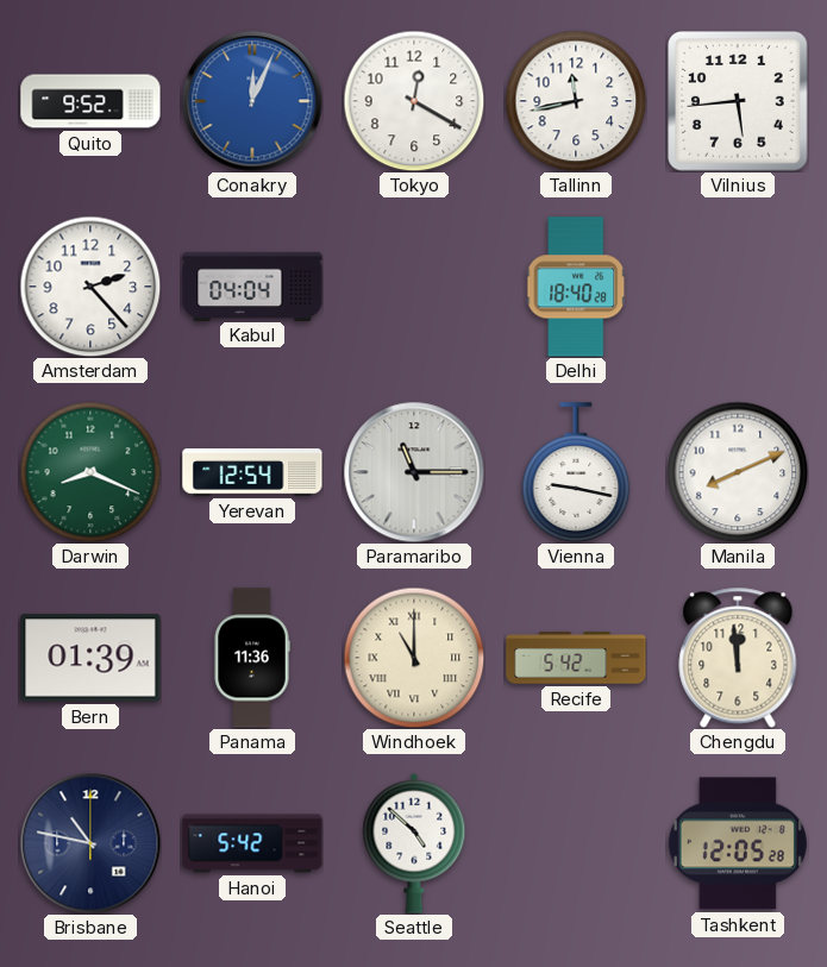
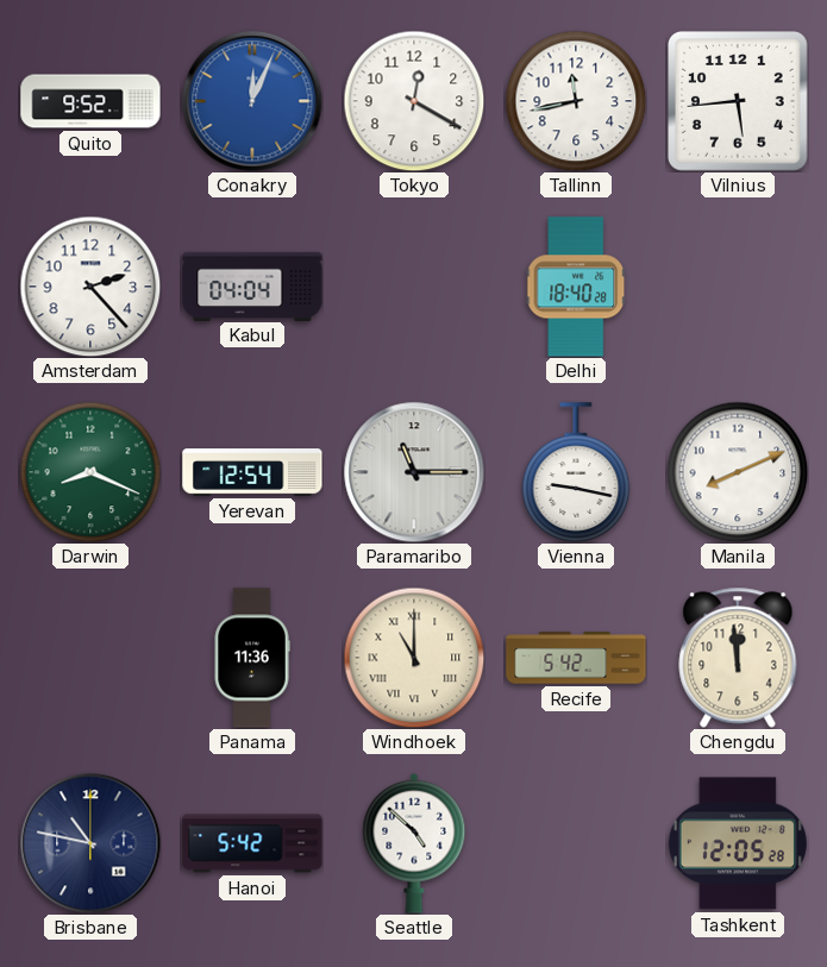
Bern: 01:39 -> none
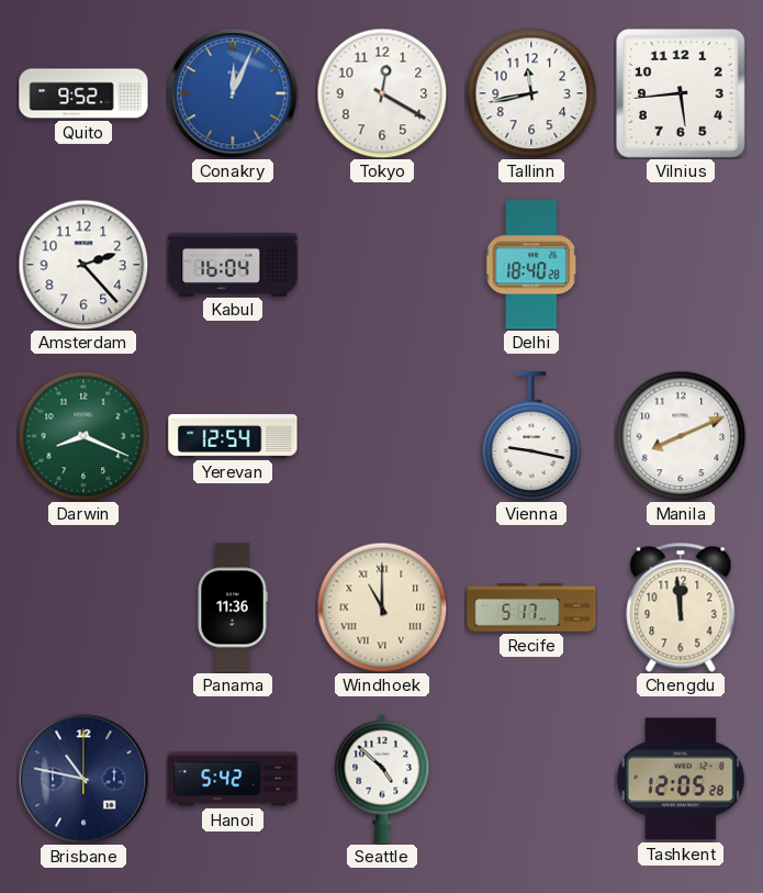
Kabul: 04:04 -> 16:04
Paramaribo: 11:15 -> none
Recife: 5:42 -> 5:17
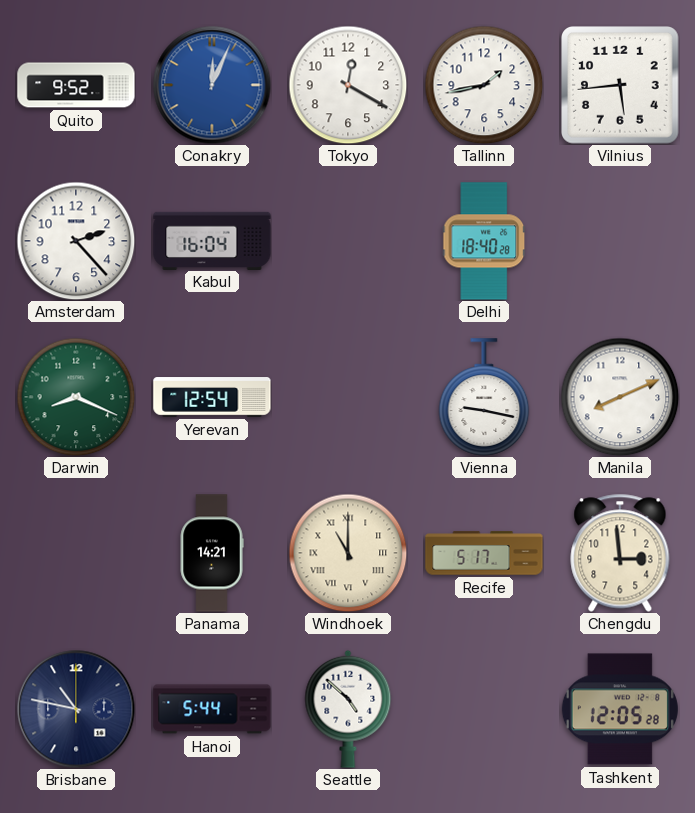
Tallinn: 11:43 -> 1:43
Panama: 11:36 -> 14:21
Chengdu: 11:59 -> 2:59
Hanoi: 5:42 -> 5:44
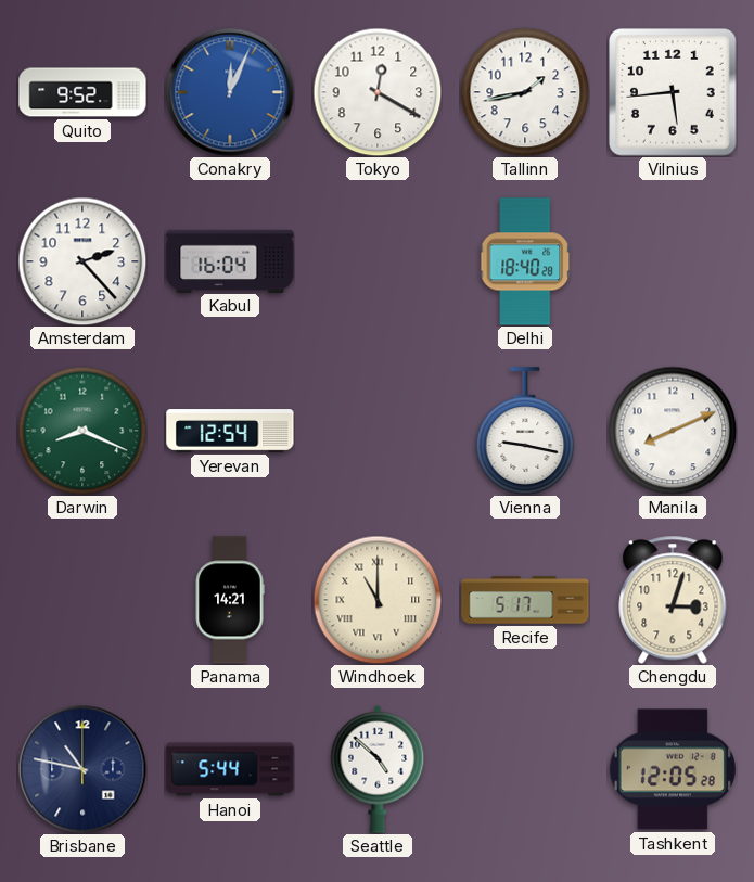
Chengdu: 2:59 -> 3:03
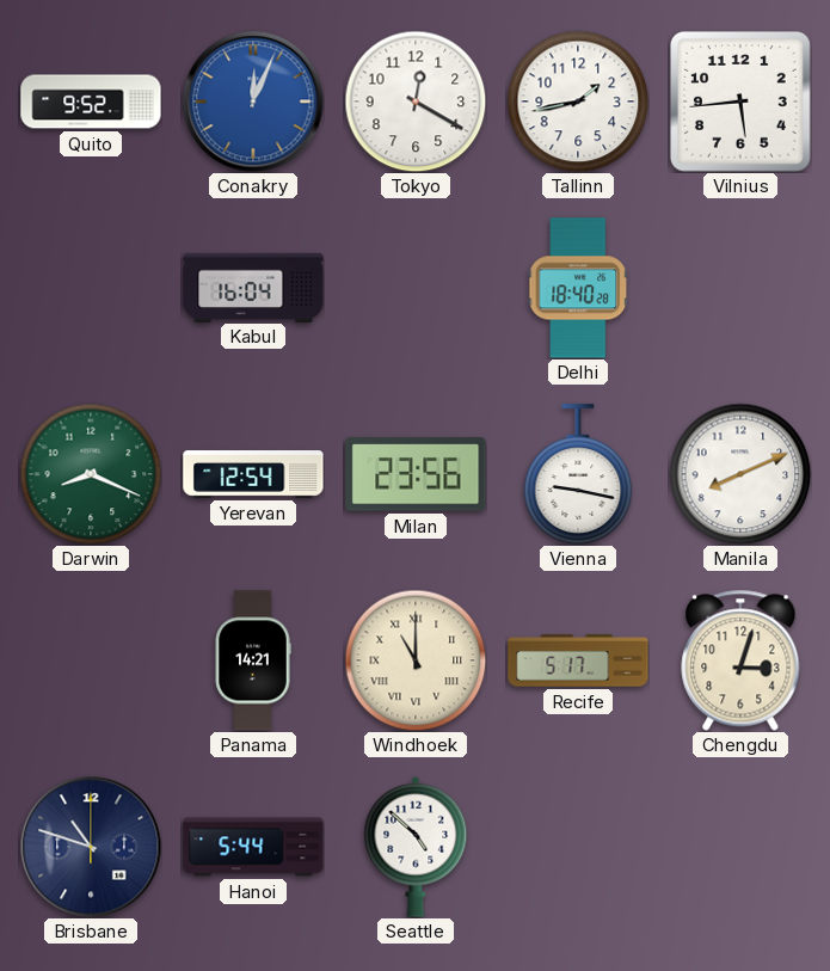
Amsterdam: 2:23 -> none
Milan: none -> 23:56
Brisbane: 10:47 -> 10:48
Tashkent: 12:05 -> none
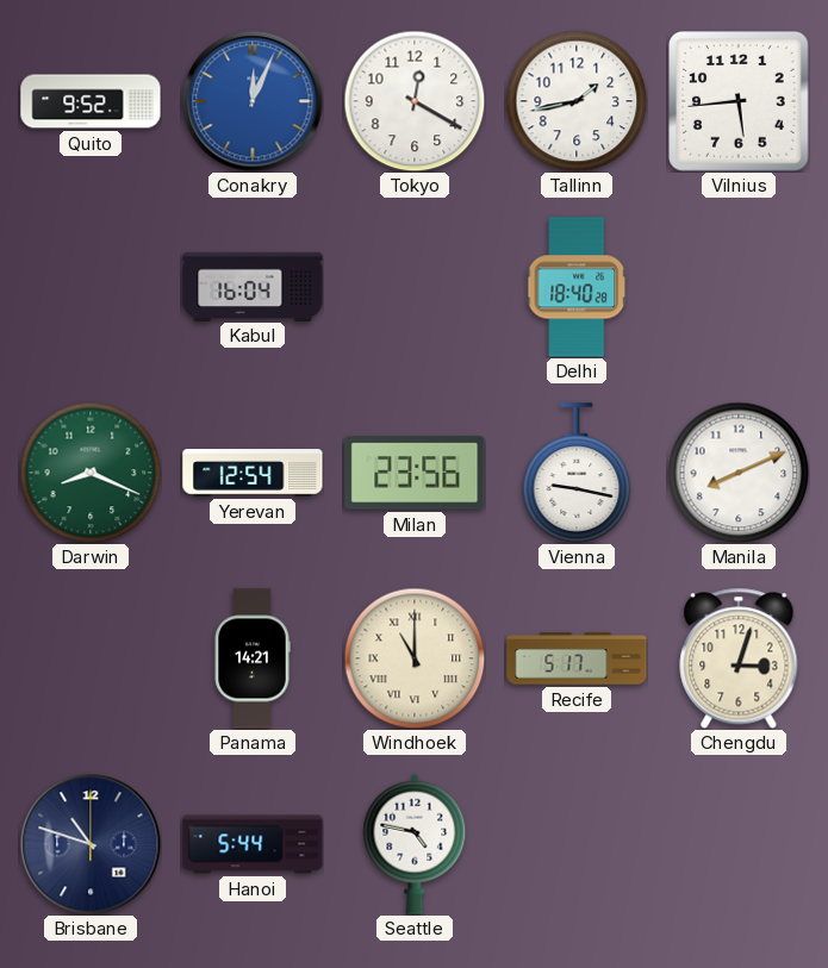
Seattle: 4:52 -> 4:47
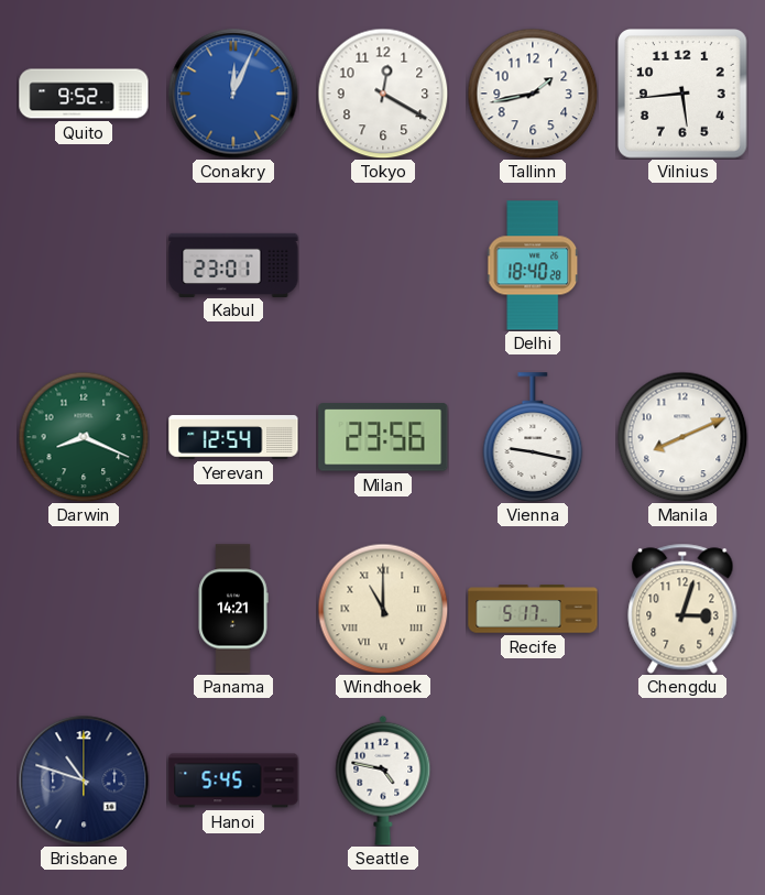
Kabul: 16:04 -> 23:01
Hanoi: 5:44 -> 5:45
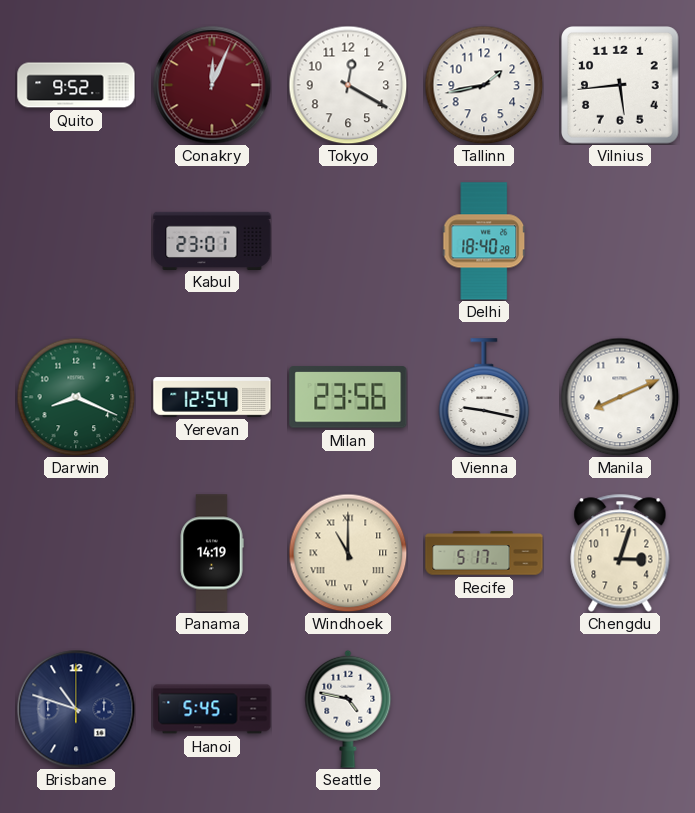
Conakry dial: blue -> burgundy
Panama: 14:21 -> 14:19
